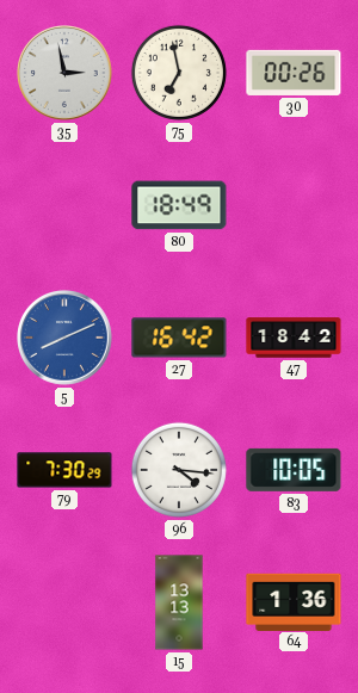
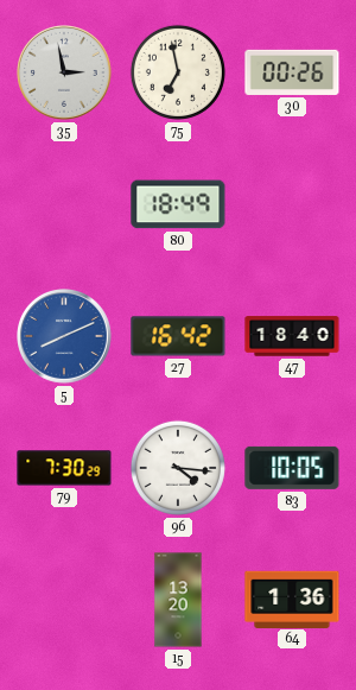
47: 18:42 -> 18:40
15: 13:13 -> 13:20
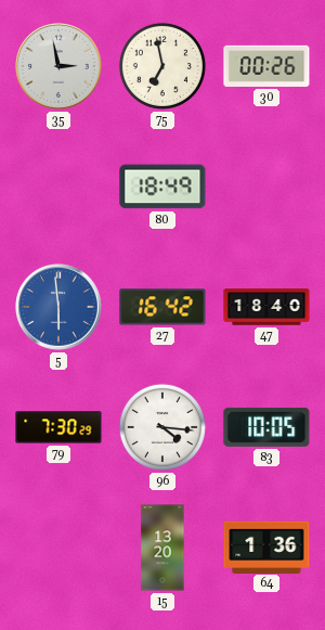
5: 8:11 -> 5:59
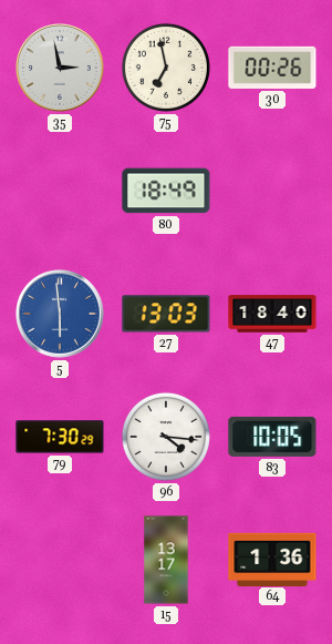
27: 16:42 -> 13:03
15: 13:20 -> 13:17
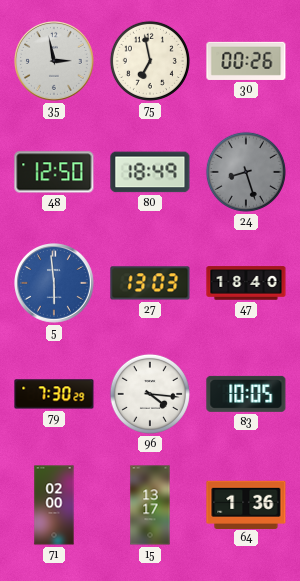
48: none -> 12:50
24: none -> 8:27
71: none -> 02:00
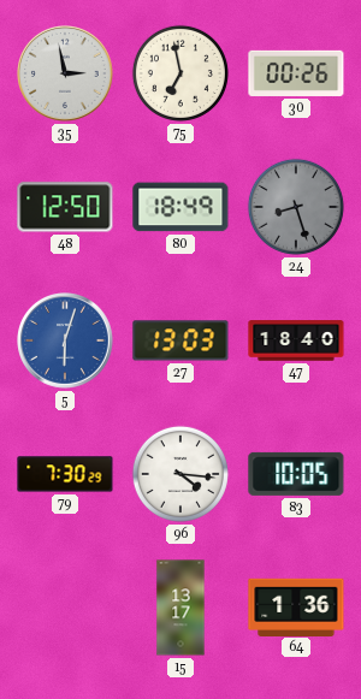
5: 5:59 -> 6:03
71: 02:00 -> none
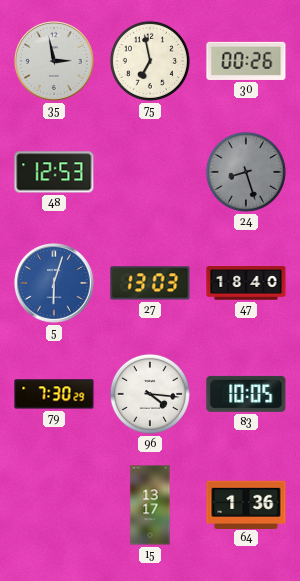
48: 12:50 -> 12:53
80: 18:49 -> none
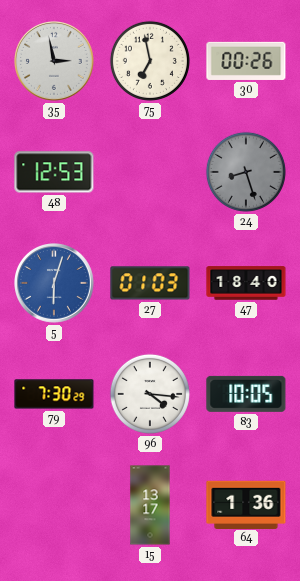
27: 13:03 -> 01:03
